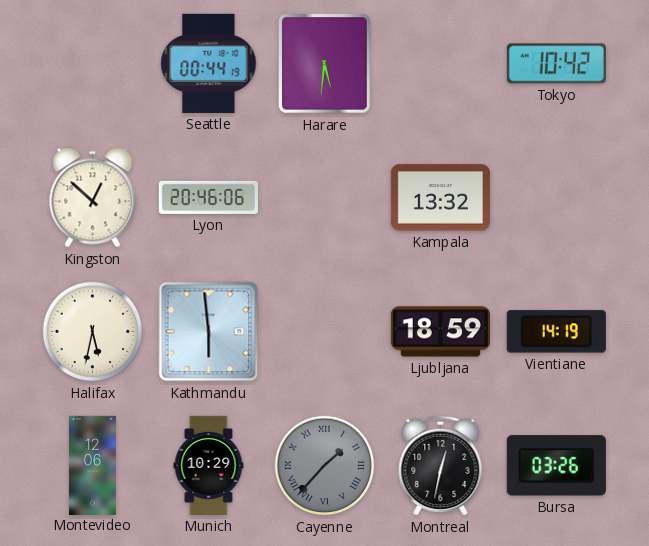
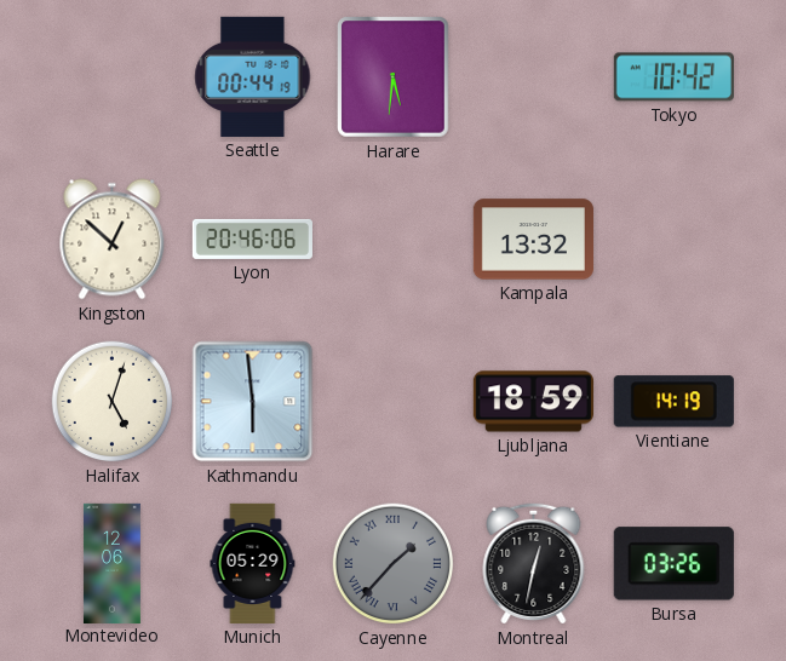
Halifax: 5:32 -> 5:03
Munich: 10:29 -> 05:29
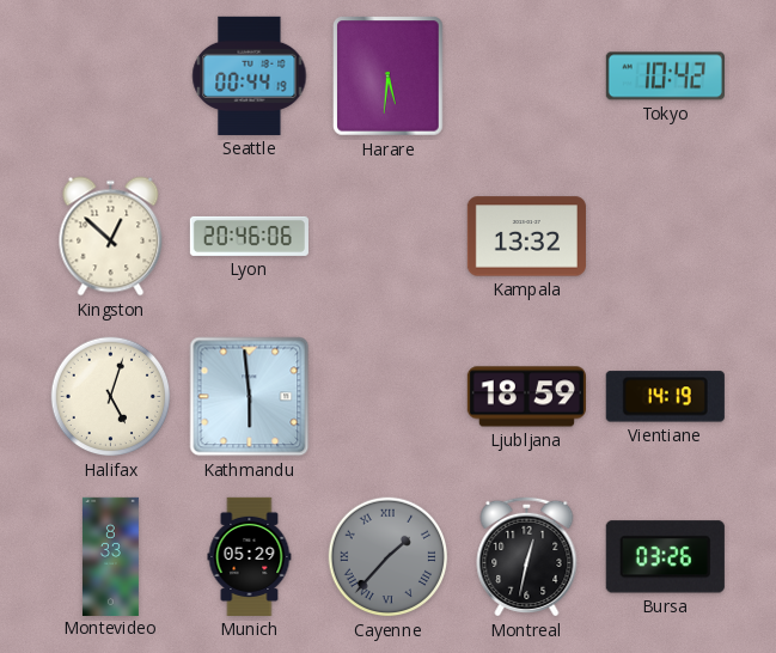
Montevideo: 12:06 -> 8:33
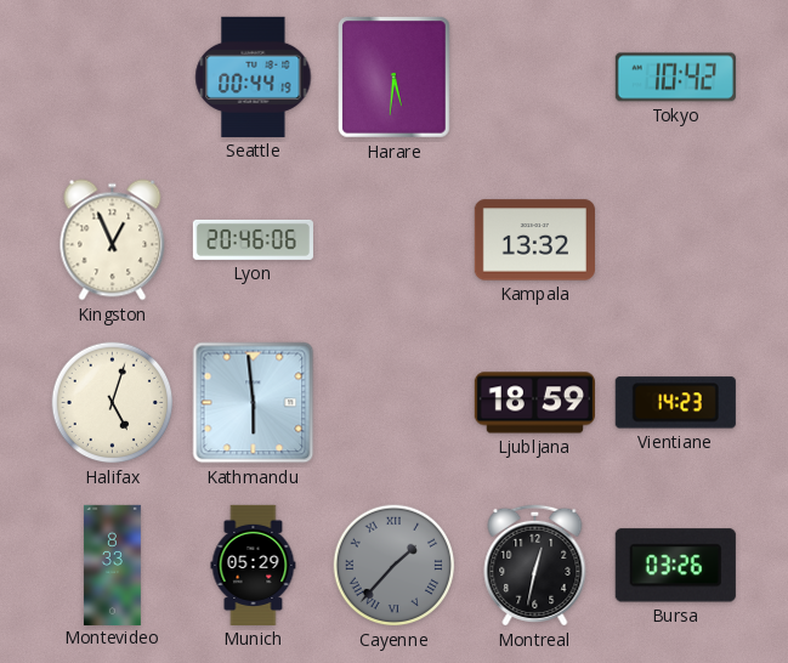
Kingston: 12:52 -> 12:56
Vientiane: 14:19 -> 14:23
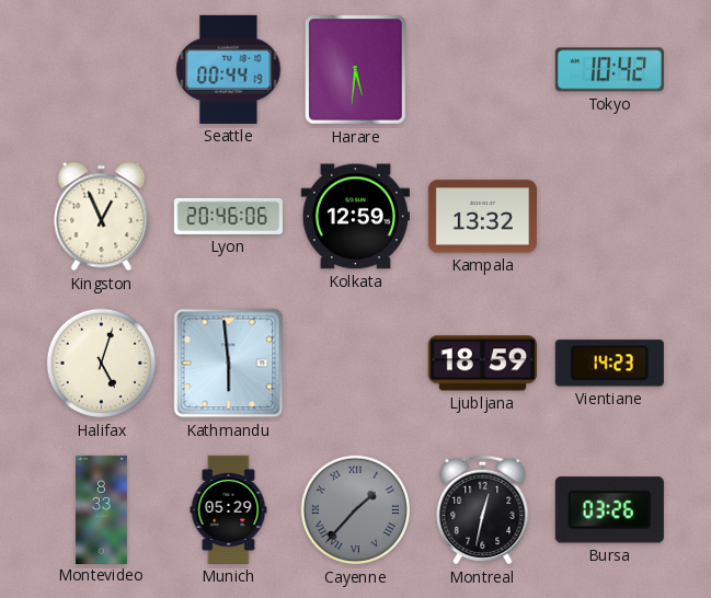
Kolkata: none -> 12:59
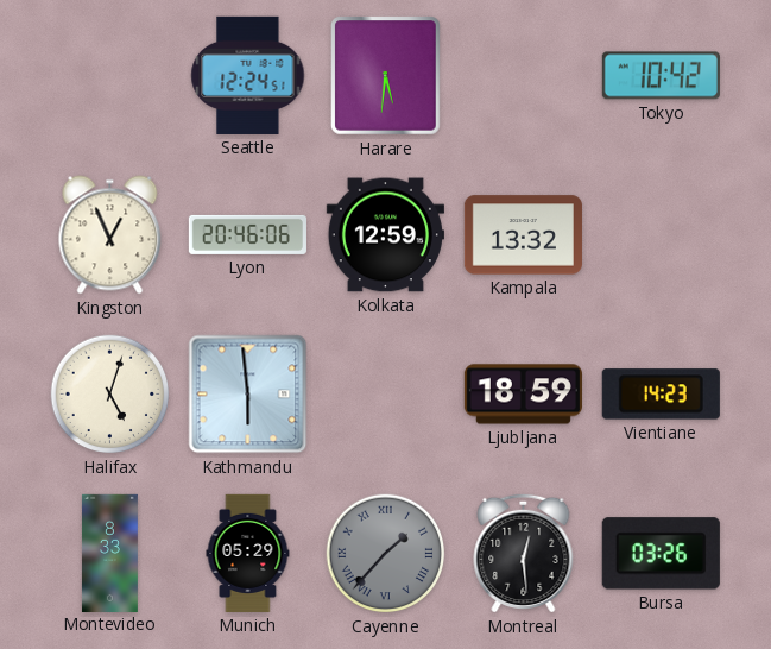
Seattle: 00:44 -> 12:24
Montreal: 12:32 -> 12:29
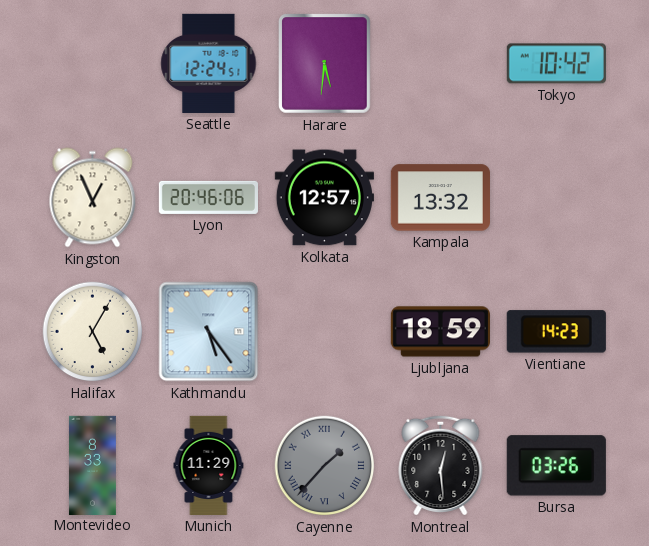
Kolkata: 12:59 -> 12:57
Halifax: 5:03 -> 5:05
Kathmandu: 5:59 -> 5:24
Munich: 05:29 -> 11:29
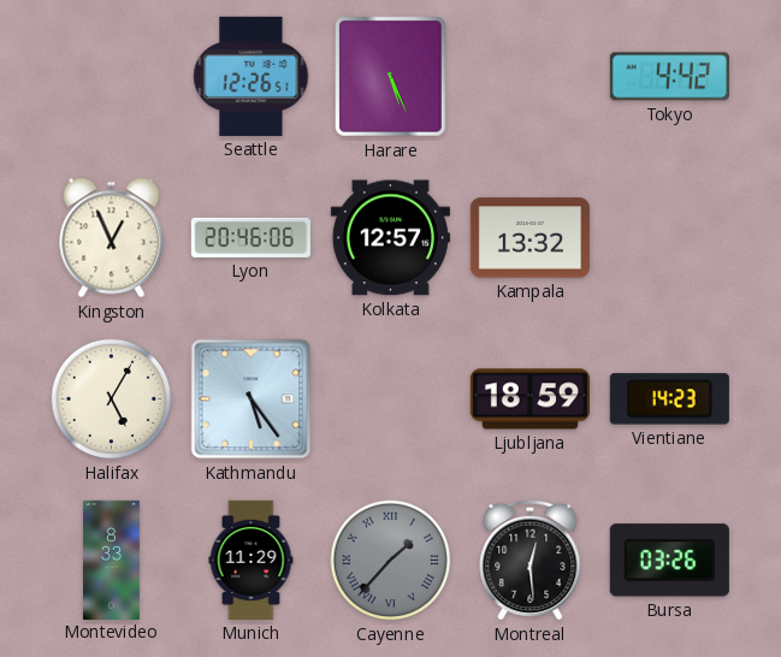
Seattle: 12:24 -> 12:26
Harare: 5:31 -> 5:26
Tokyo: 10:42 -> 4:42
